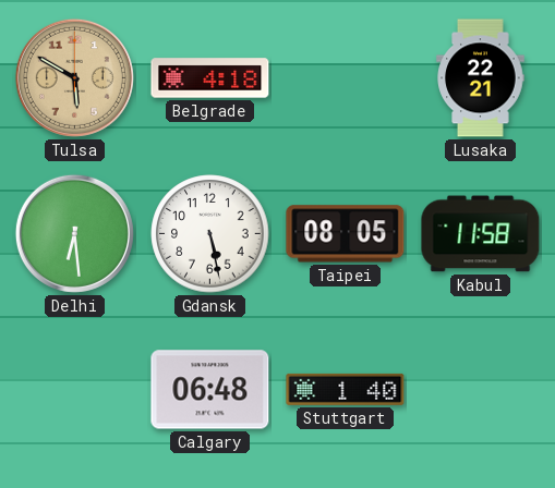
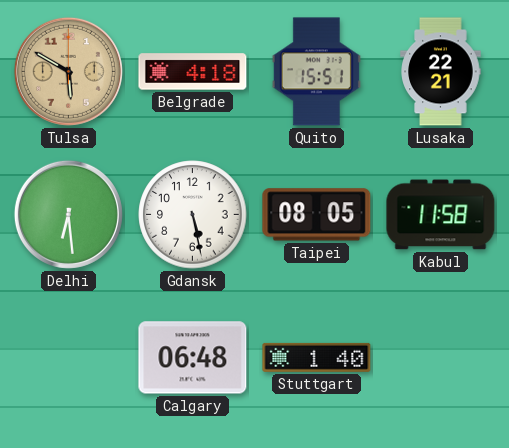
Quito: none -> 15:51
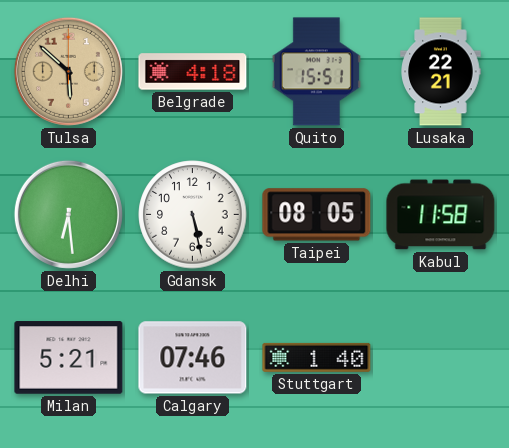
Tulsa: 5:50 -> 5:52
Milan: none -> 5:21
Calgary: 06:48 -> 07:46
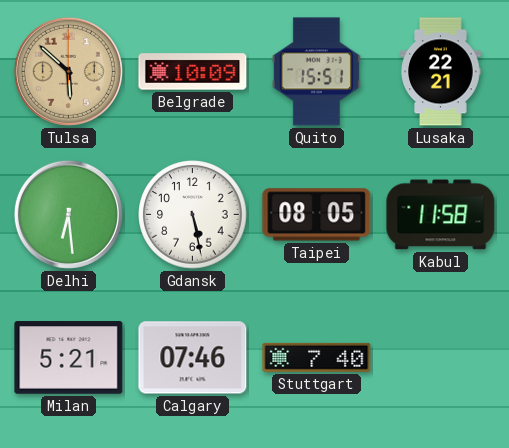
Belgrade: 4:18 -> 10:09
Stuttgart: 1:40 -> 7:40
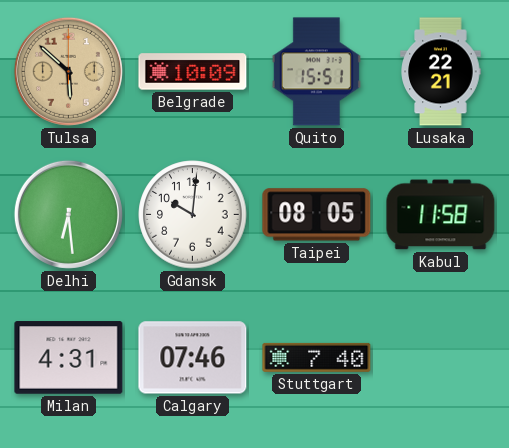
Gdansk: 5:28 -> 10:01
Milan: 5:21 -> 4:31
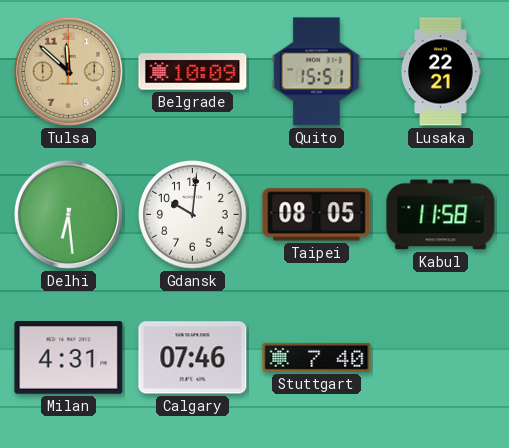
Tulsa: 5:52 -> 11:52
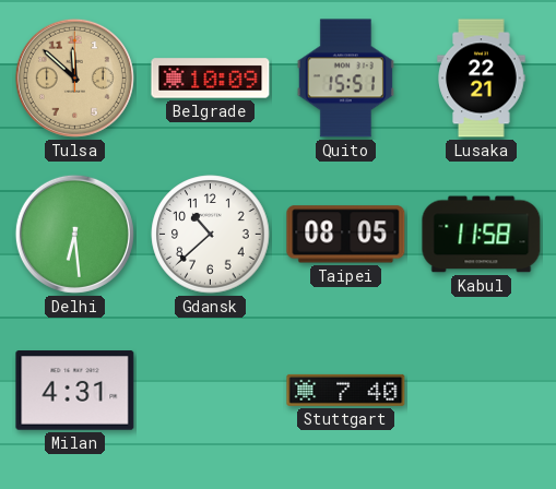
Gdansk: 10:01 -> 10:38
Calgary: 07:46 -> none
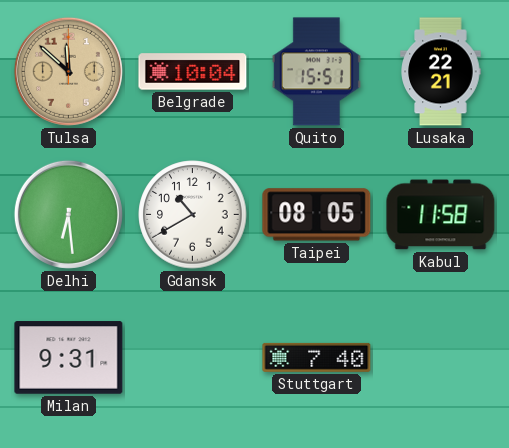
Belgrade: 10:09 -> 10:04
Gdansk: 10:38 -> 10:40
Milan: 4:31 -> 9:31
